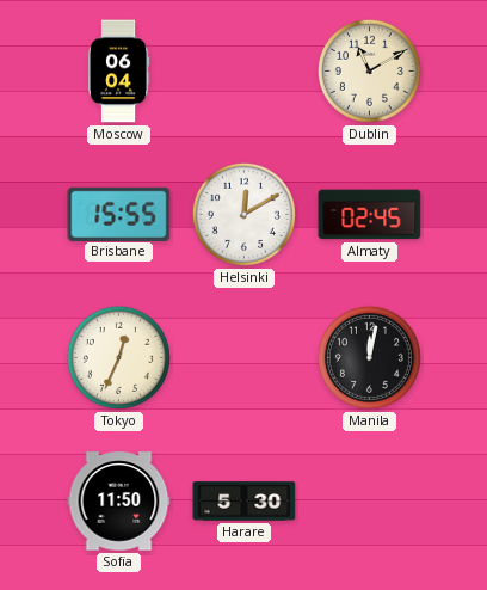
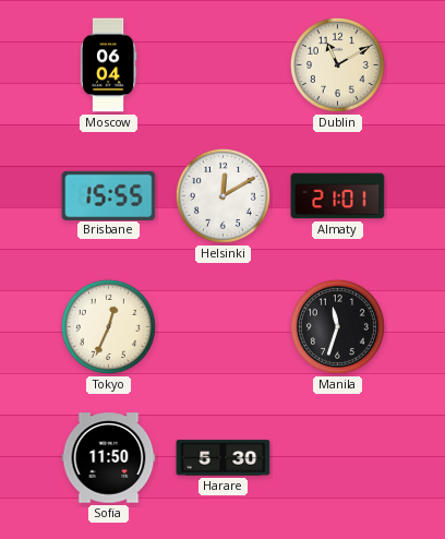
Almaty: 02:45 -> 21:01
Manila: 12:02 -> 11:33
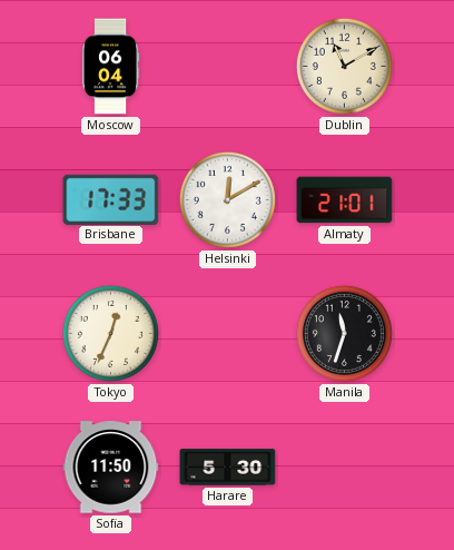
Brisbane: 15:55 -> 17:33
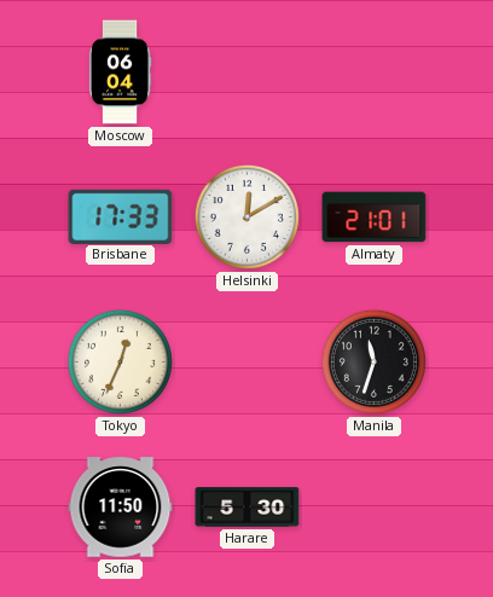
Dublin: 11:10 -> none
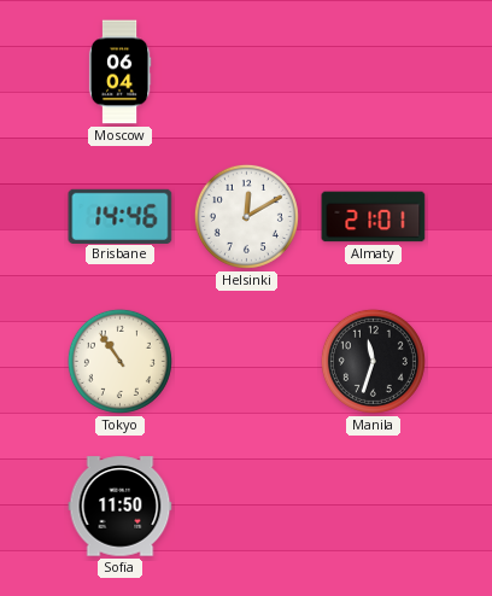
Brisbane: 17:33 -> 14:46
Tokyo: 12:34 -> 10:54
Harare: 5:30 -> none
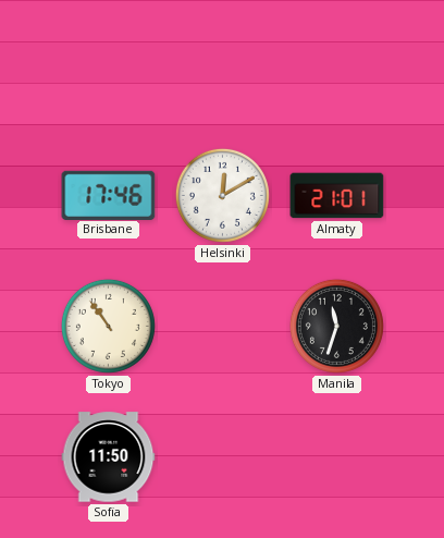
Moscow: 06:04 -> none
Brisbane: 14:46 -> 17:46
